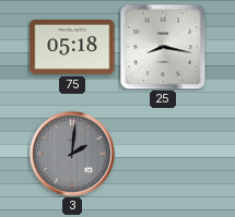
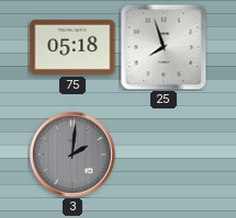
25: 8:17 -> 7:57
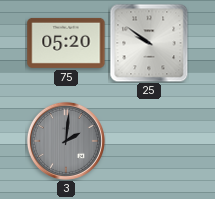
75: 05:18 -> 05:20
25: 7:57 -> 9:51
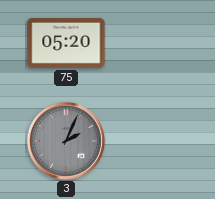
25: 9:51 -> none
3: 2:01 -> 2:04
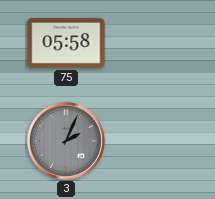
75: 05:20 -> 05:58
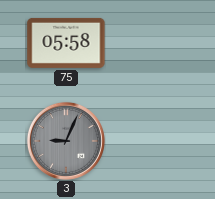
3: 2:04 -> 9:04
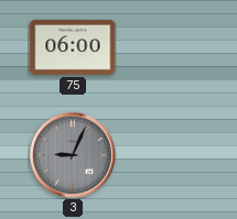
75: 05:58 -> 06:00
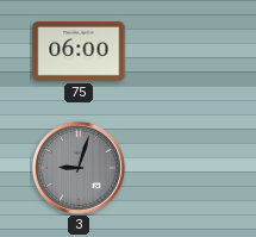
3: 9:04 -> 9:03
